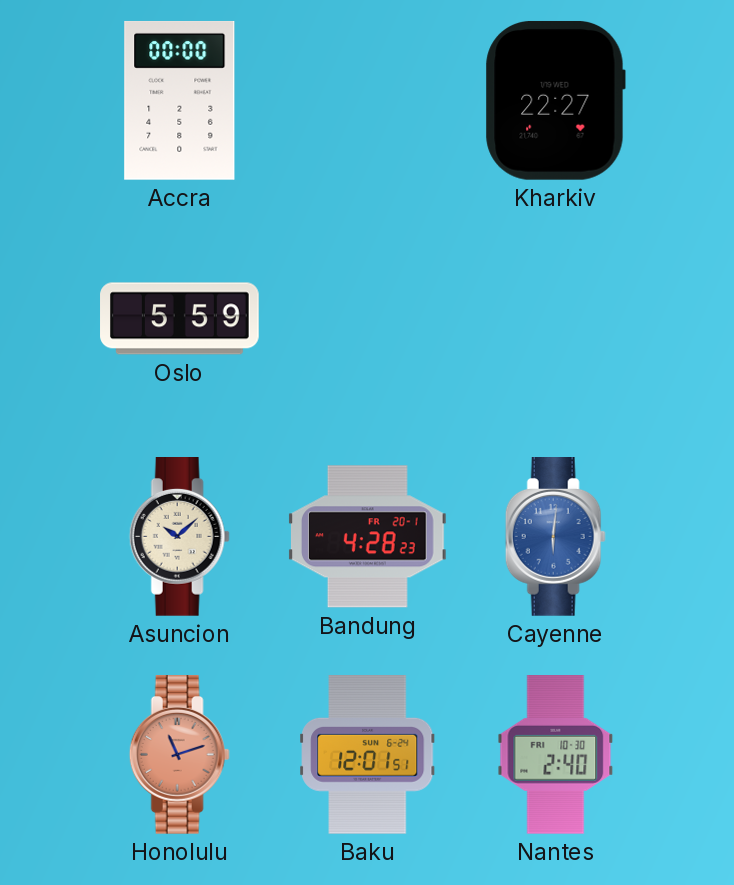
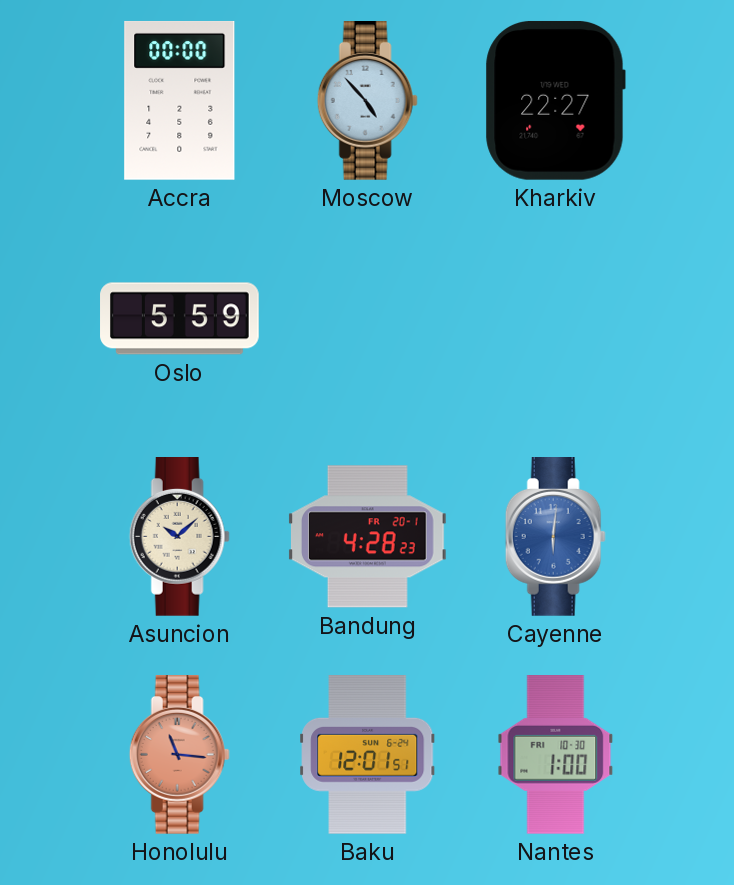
Moscow: none -> 4:53
Honolulu: 11:12 -> 11:16
Nantes: 2:40 -> 1:00
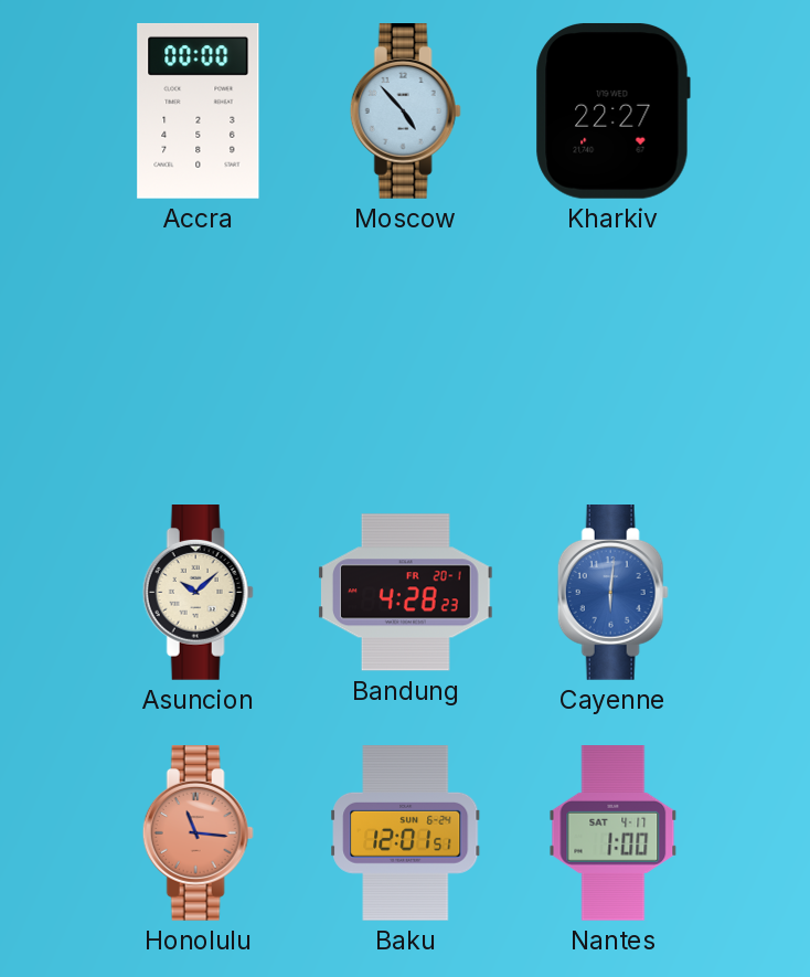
Oslo: 5:59 -> none
Nantes date: FRI 10-30 -> SAT 4-17
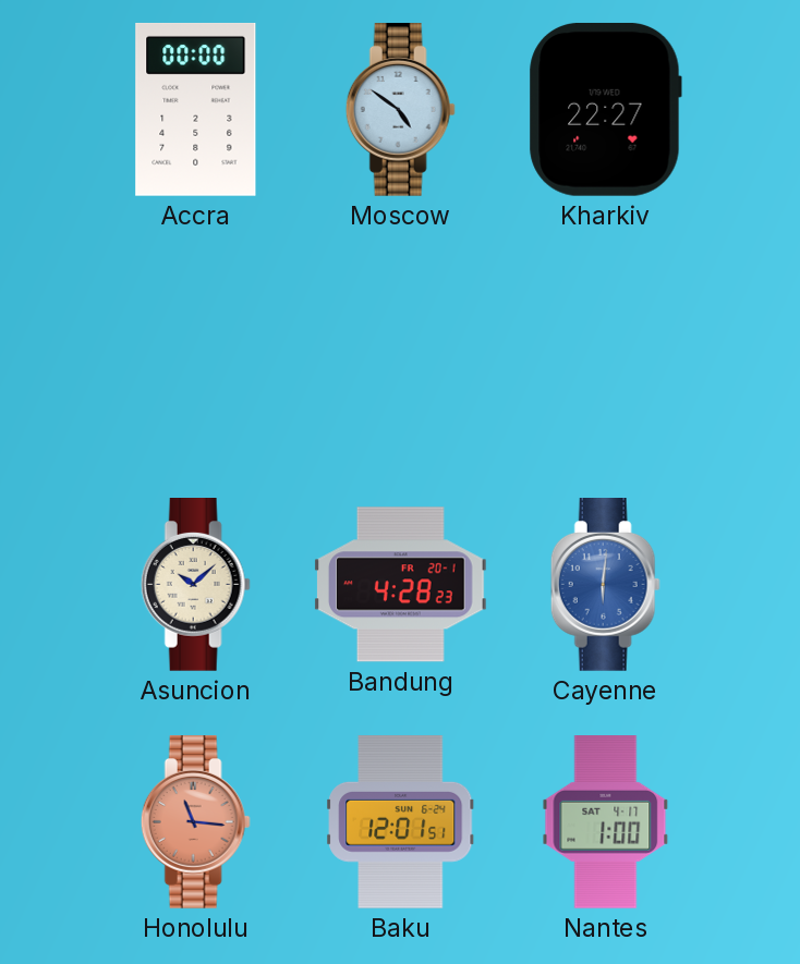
Moscow: 4:53 -> 4:51
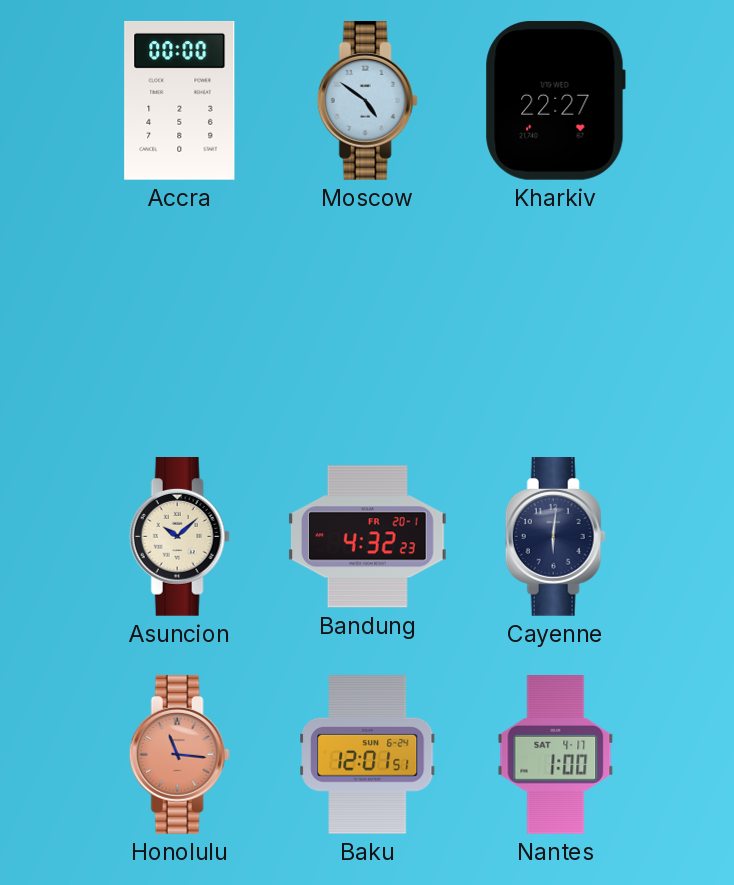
Bandung: 4:28 -> 4:32
Cayenne dial: blue -> navy
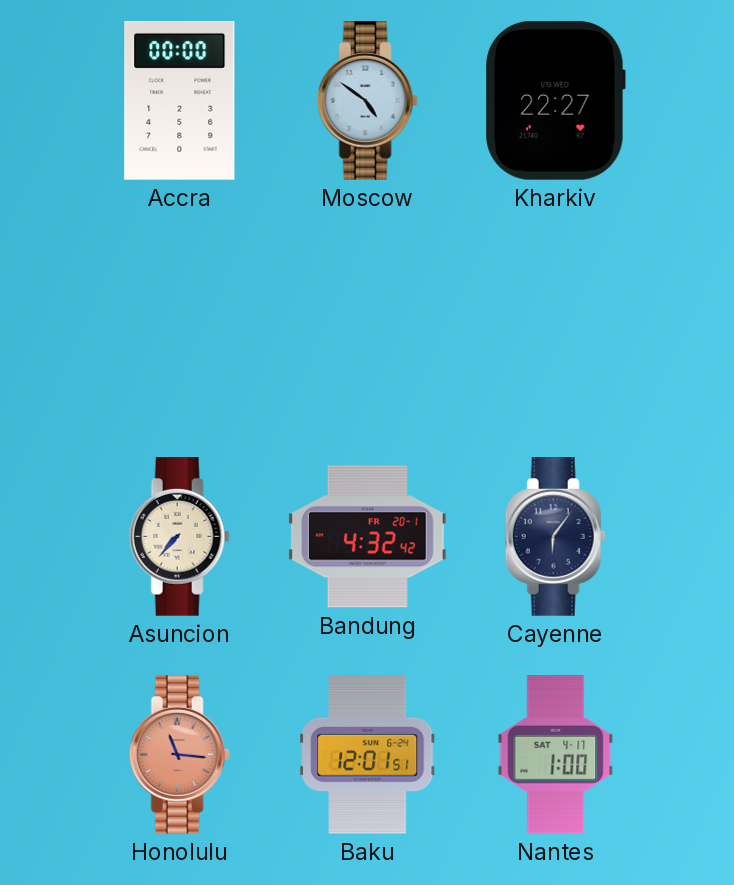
Asuncion: 10:08 -> 7:37
Bandung: 4:32:23 -> 4:32:42
Cayenne: 6:01 -> 6:06
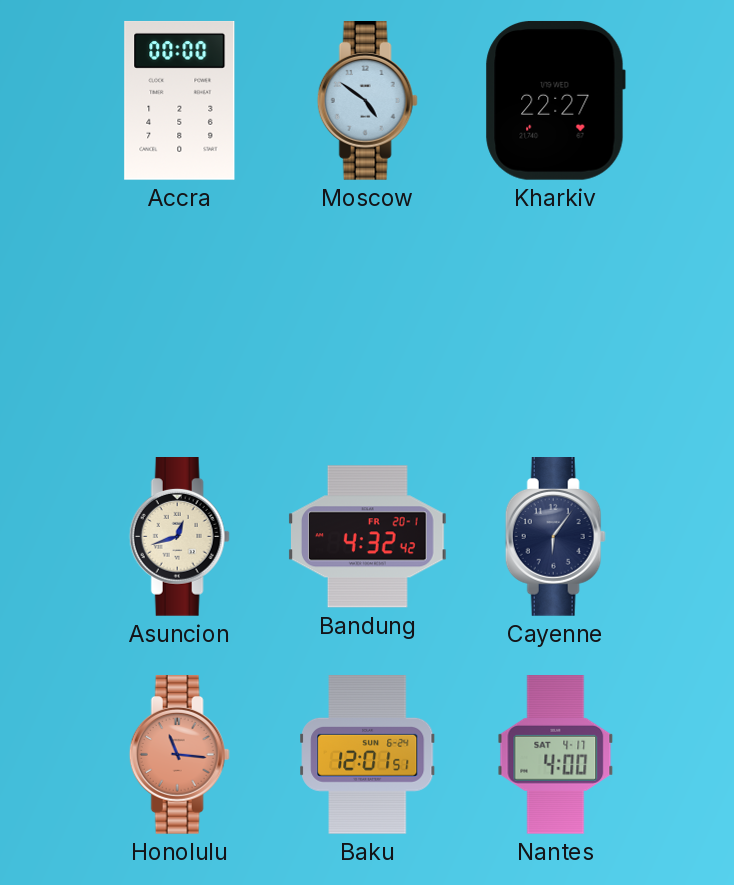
Asuncion: 7:37 -> 12:42
Nantes: 1:00 -> 4:00
